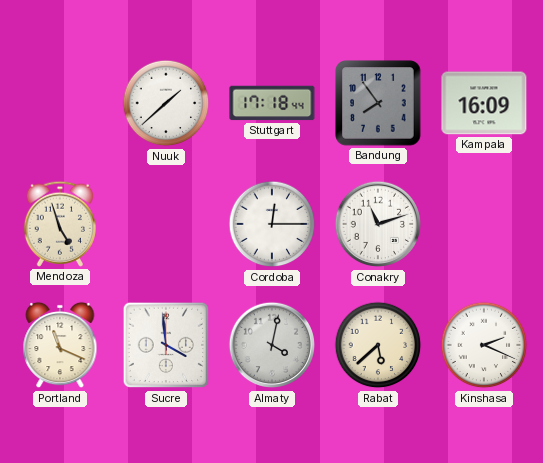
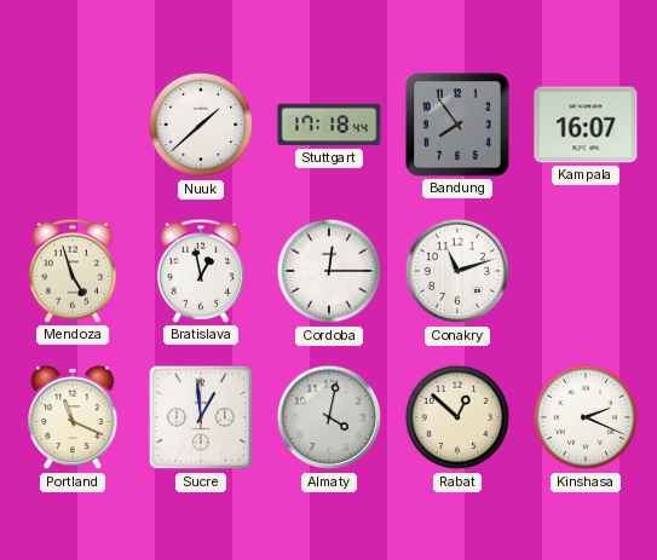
Kampala: 16:09 -> 16:07
Bratislava: none -> 12:58
Sucre: 3:59 -> 12:59
Rabat: 5:38 -> 12:52
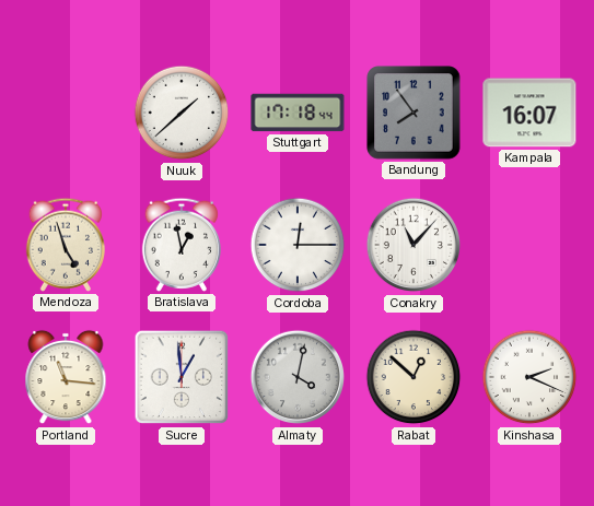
Conakry: 11:12 -> 11:07
Portland: 11:19 -> 11:16
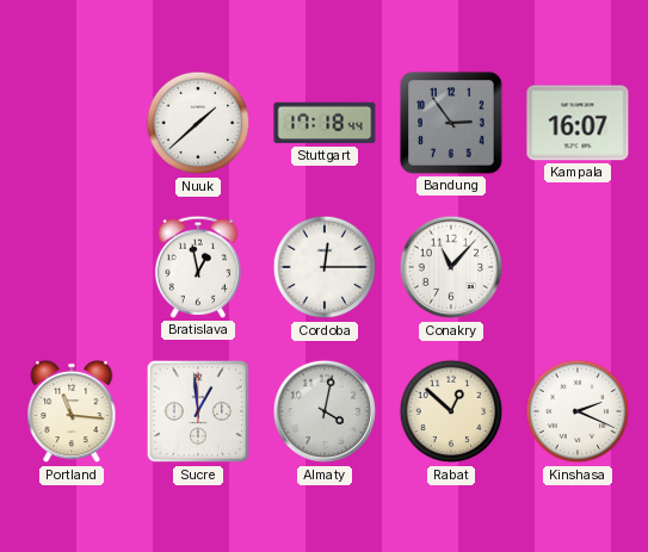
Bandung: 7:54 -> 2:54
Mendoza: 4:57 -> none
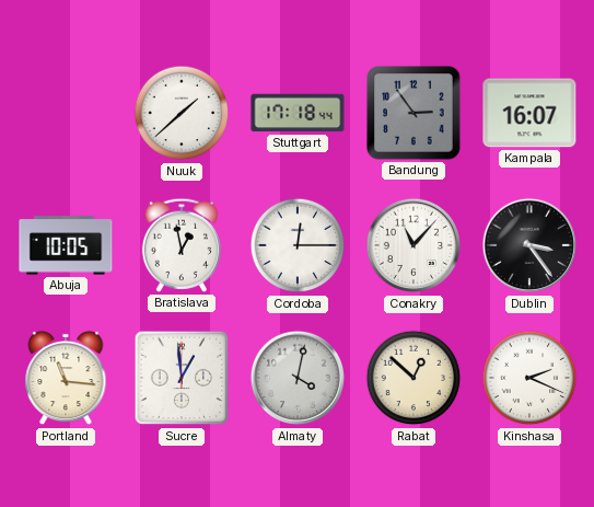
Abuja: none -> 10:05
Dublin: none -> 3:24
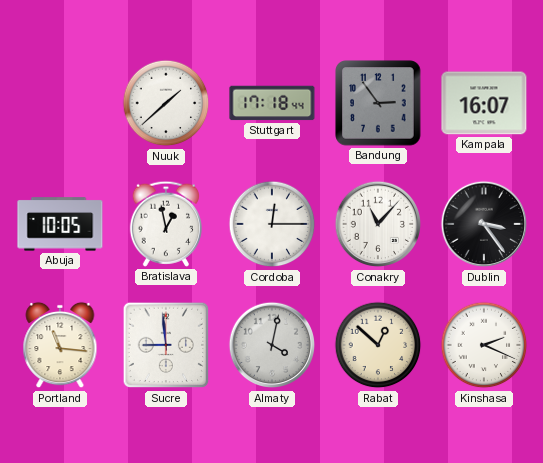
Sucre: 12:59 -> 8:59
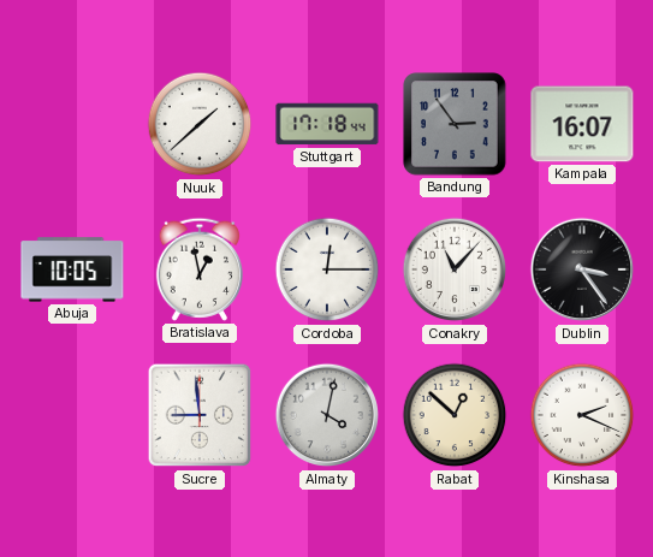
Portland: 11:16 -> none
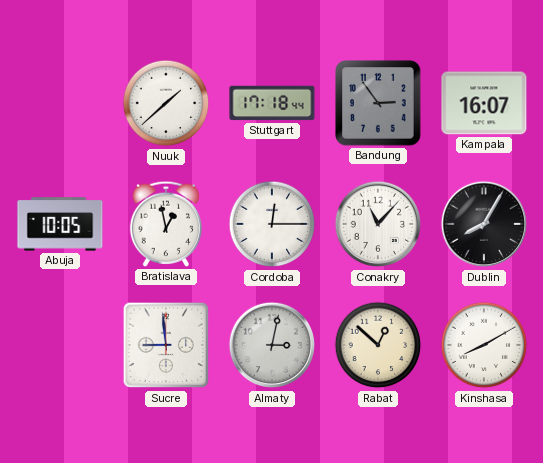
Dublin: 3:24 -> 8:05
Almaty: 4:02 -> 3:02
Kinshasa: 2:19 -> 8:10
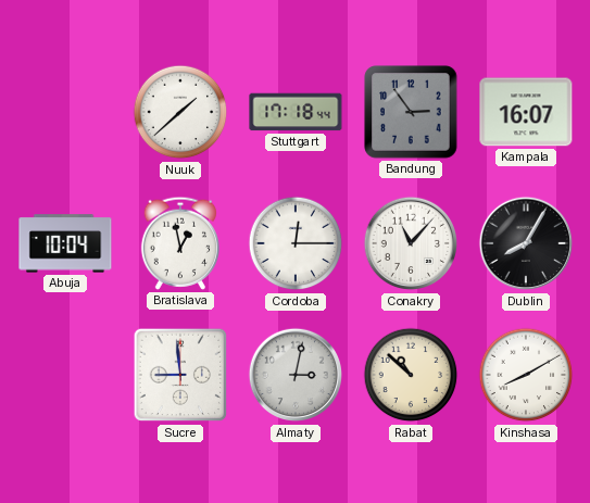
Abuja: 10:05 -> 10:04
Rabat: 12:52 -> 10:52
